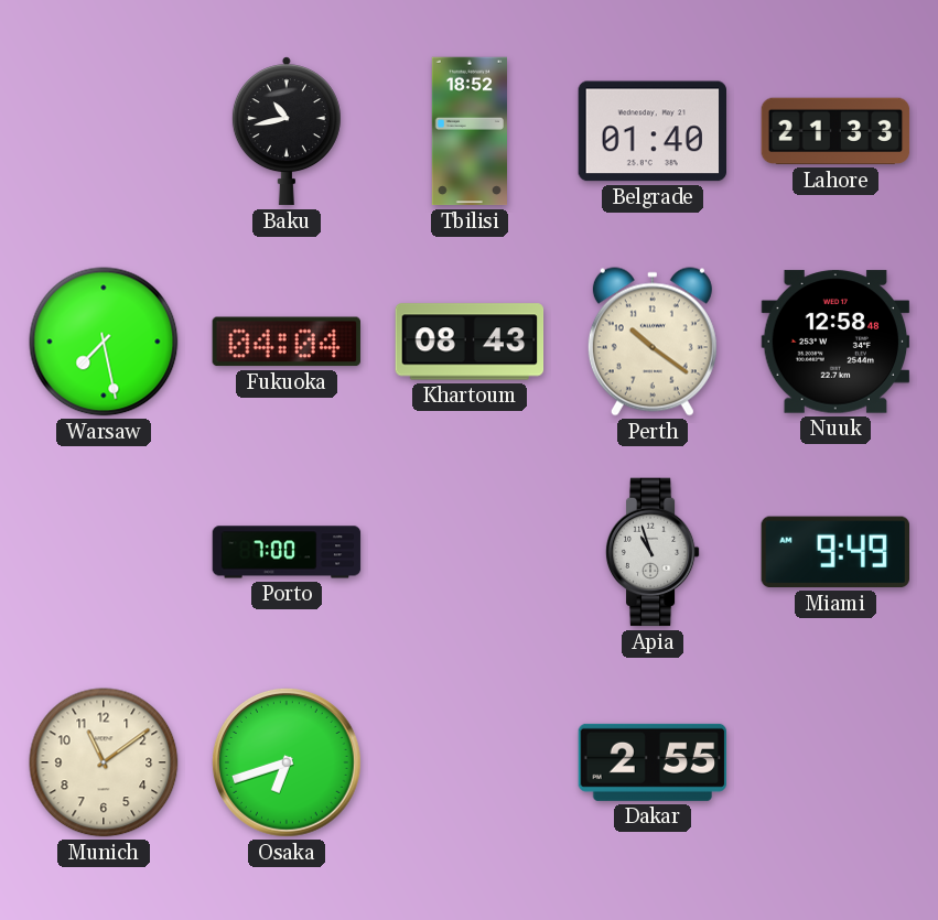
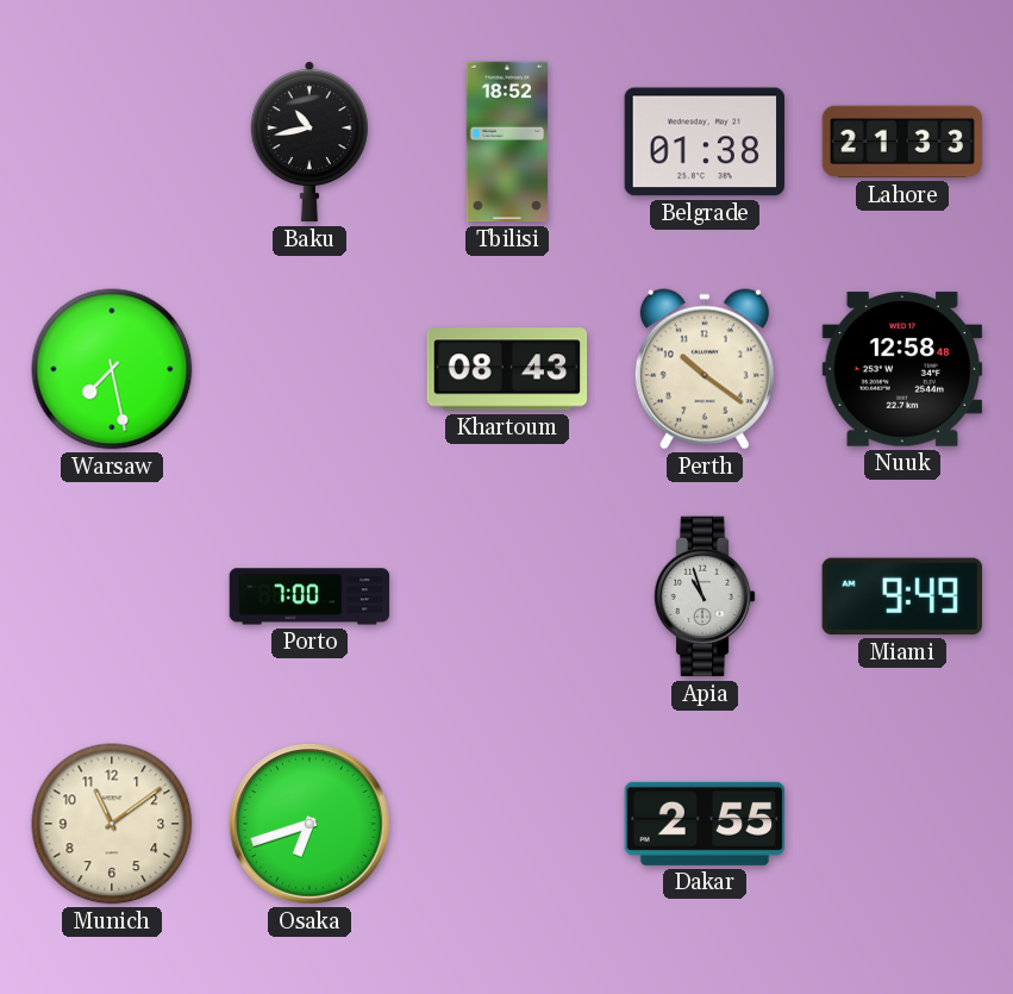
Belgrade: 01:40 -> 01:38
Fukuoka: 04:04 -> none
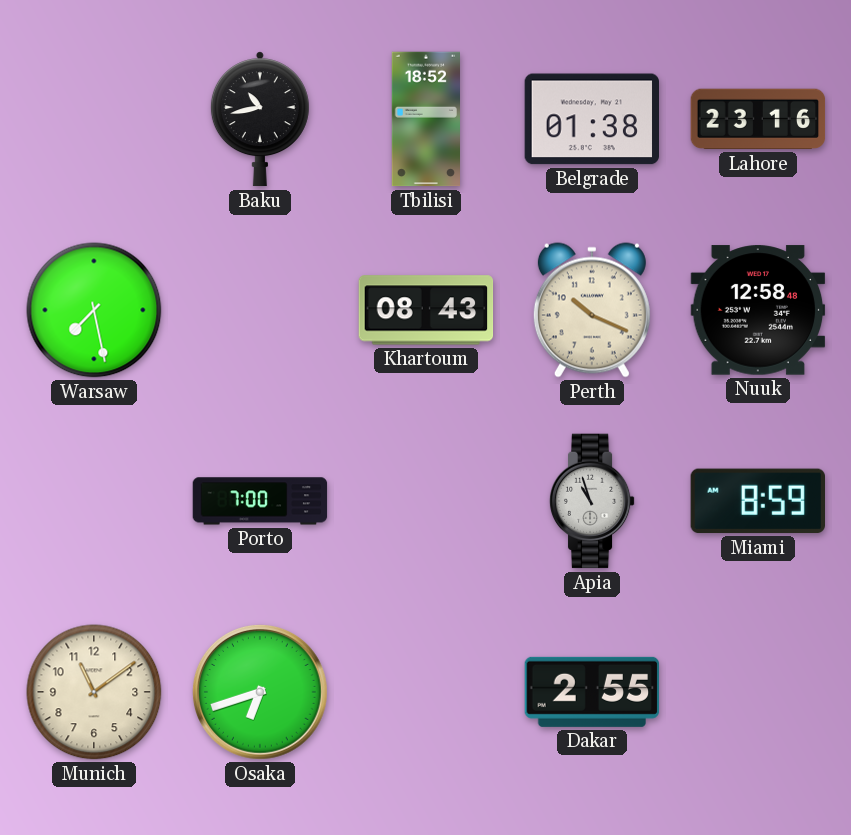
Lahore: 21:33 -> 23:16
Perth: 10:21 -> 10:19
Miami: 9:49 -> 8:59
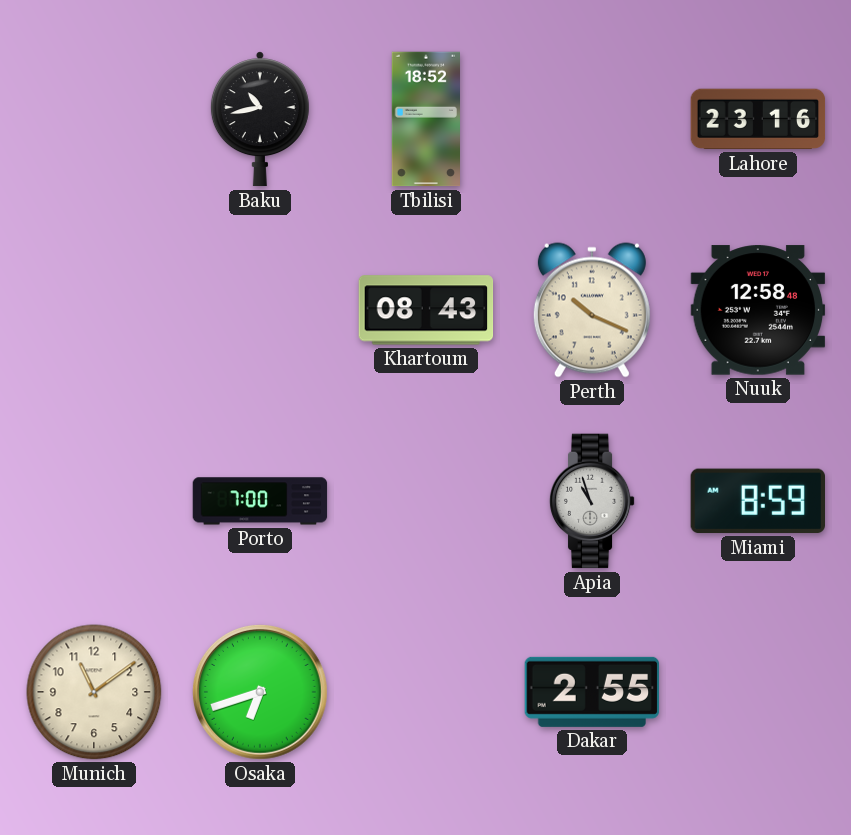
Belgrade: 01:38 -> none
Warsaw: 7:28 -> none
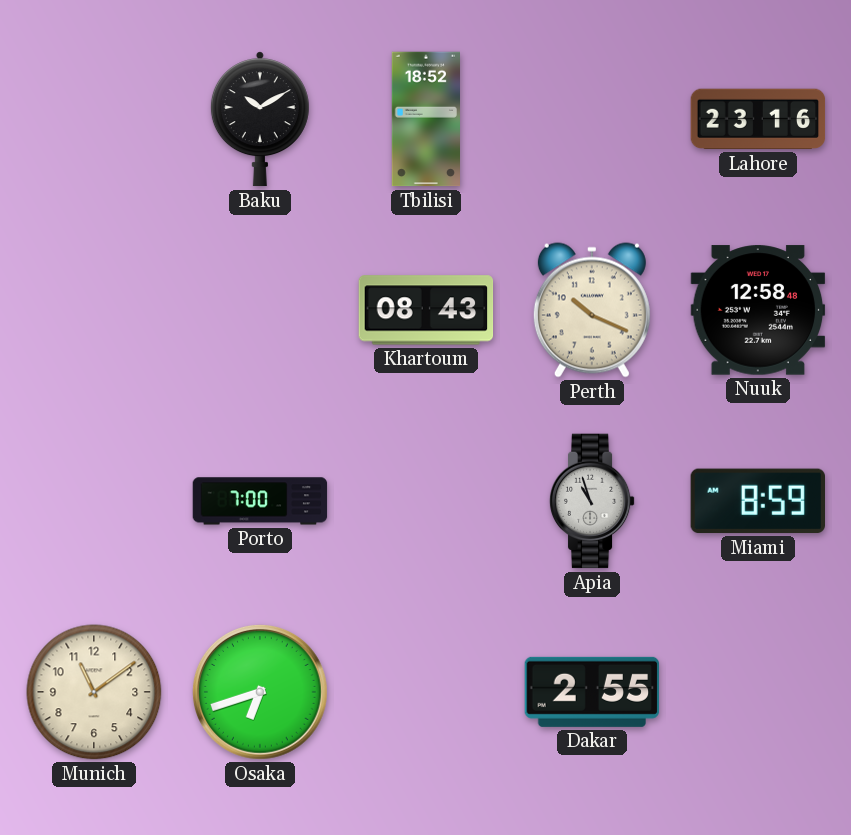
Baku: 10:43 -> 10:10
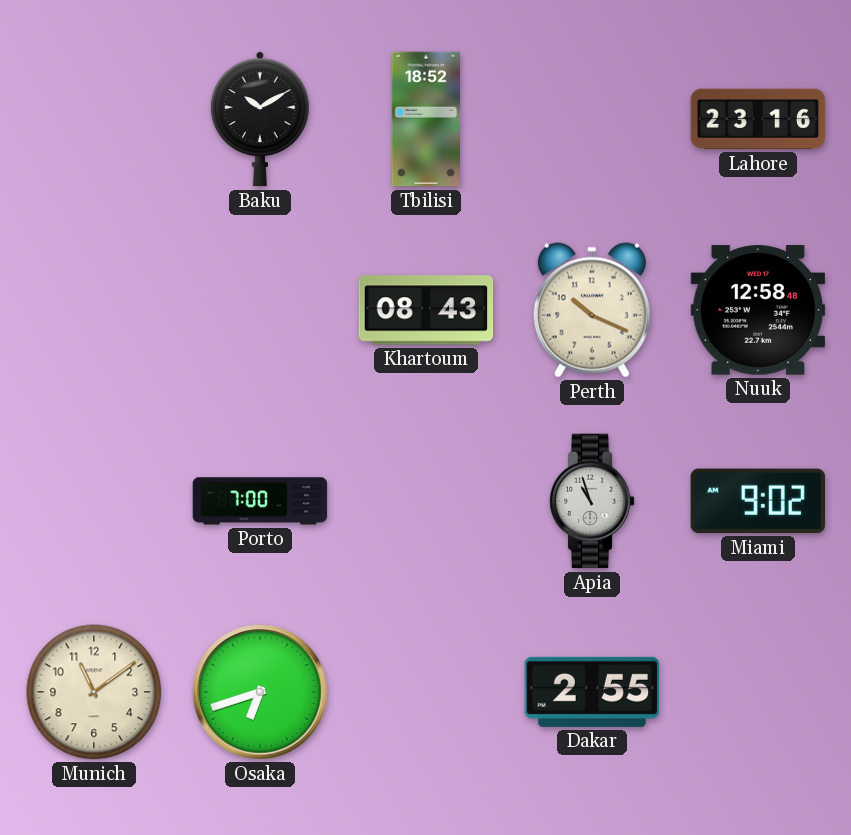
Miami: 8:59 -> 9:02
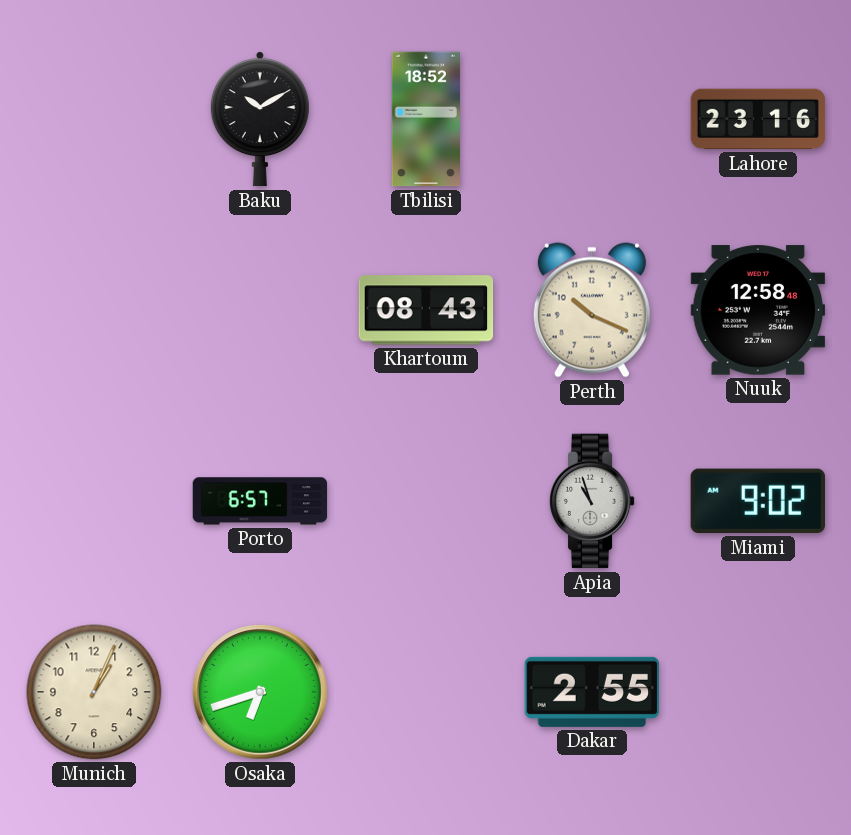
Porto: 7:00 -> 6:57
Munich: 11:09 -> 1:04
